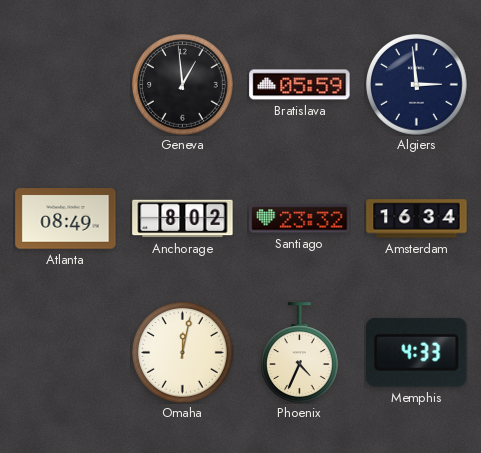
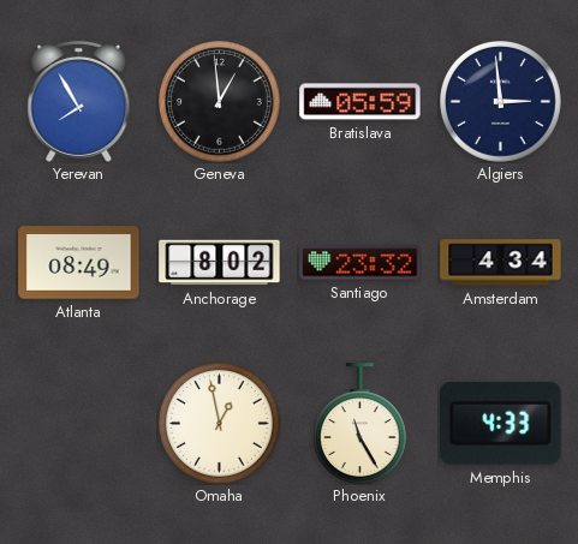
Yerevan: none -> 7:55
Amsterdam: 16:34 -> 4:34
Omaha: 12:02 -> 12:58
Phoenix: 4:34 -> 11:25
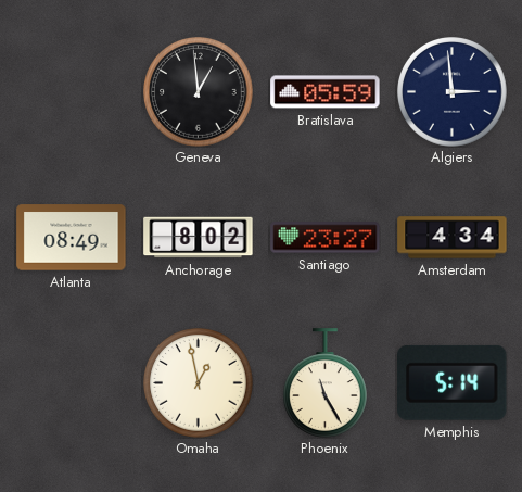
Yerevan: 7:55 -> none
Santiago: 23:32 -> 23:27
Memphis: 4:33 -> 5:14
